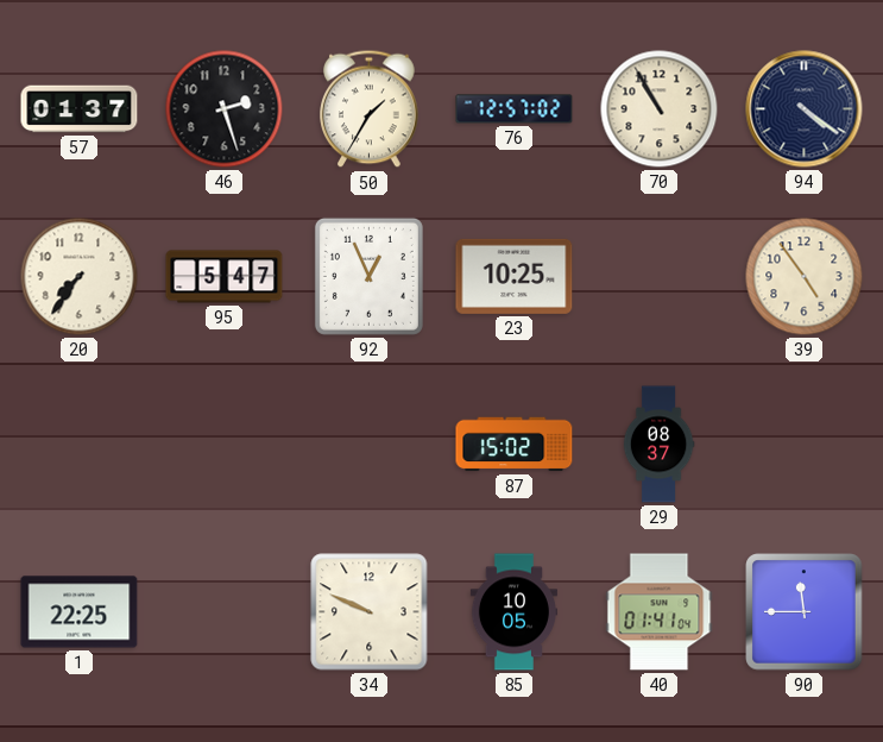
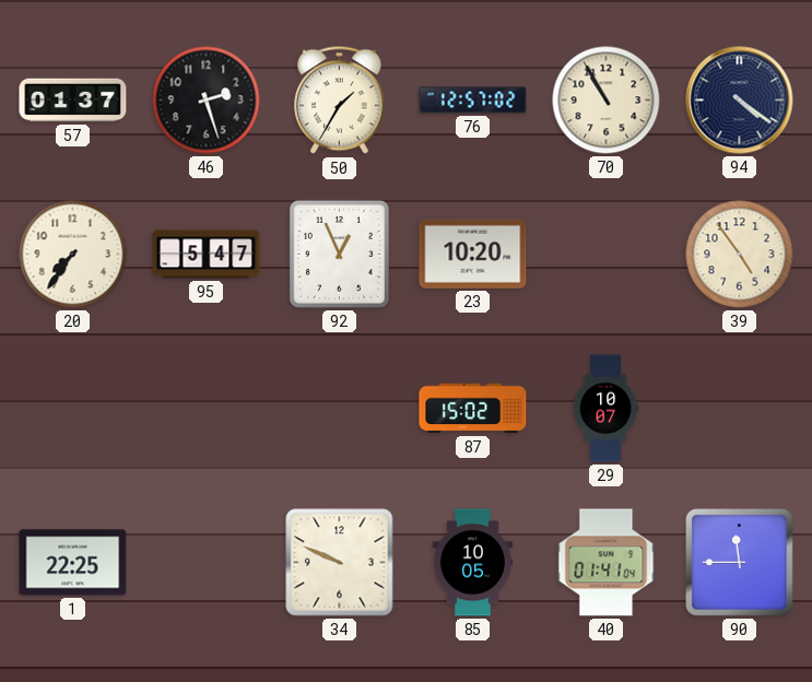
23: 10:25 -> 10:20
29: 08:37 -> 10:07
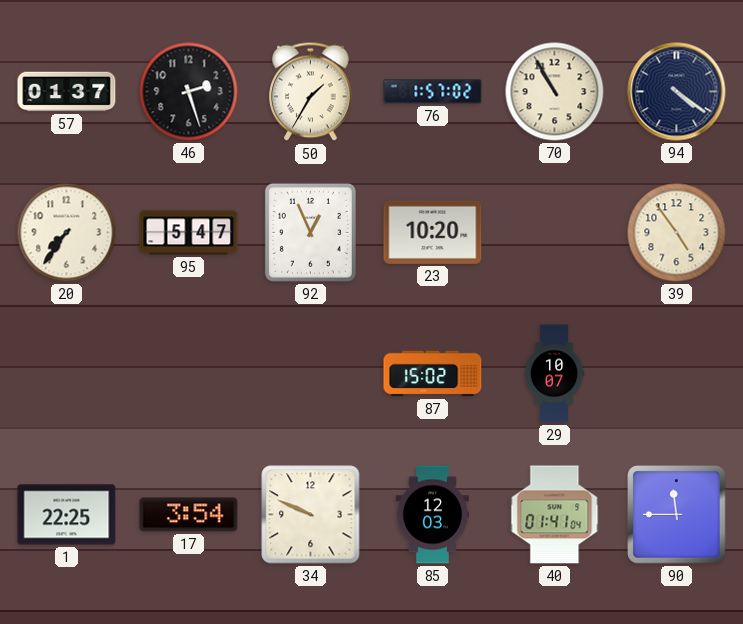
76: 12:57 -> 1:57
17: none -> 3:54
85: 10:05 -> 12:03
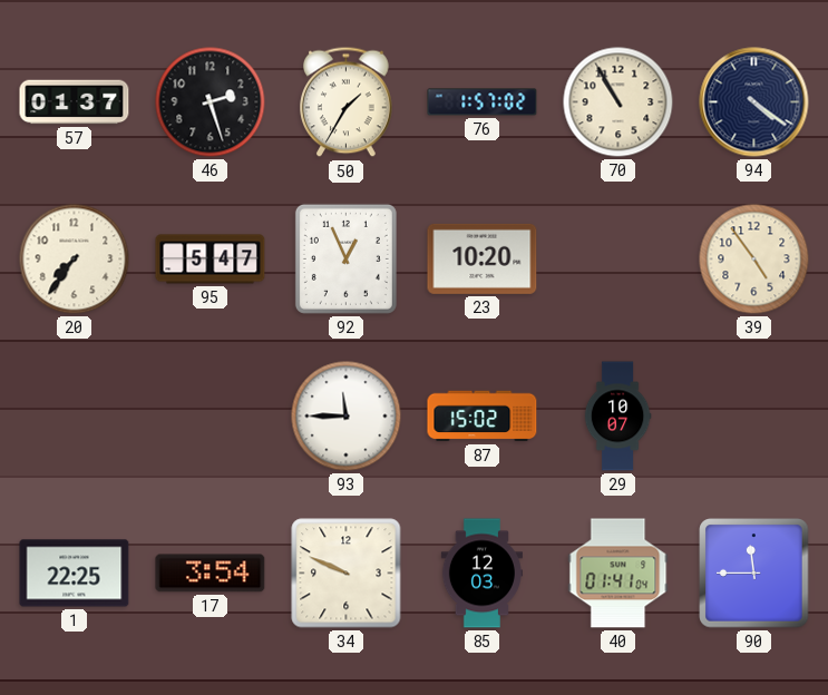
93: none -> 11:45
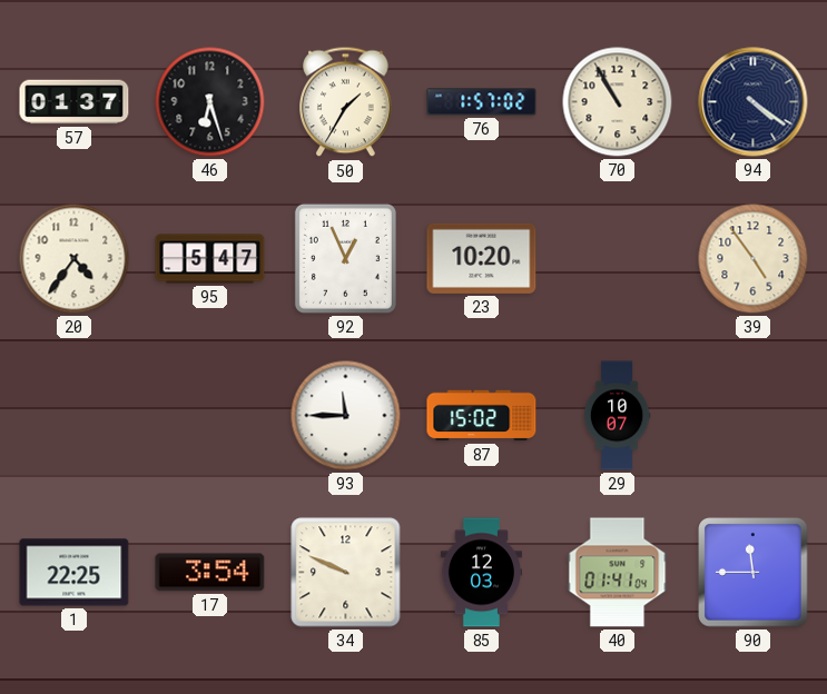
46: 2:27 -> 6:27
20: 7:36 -> 4:36
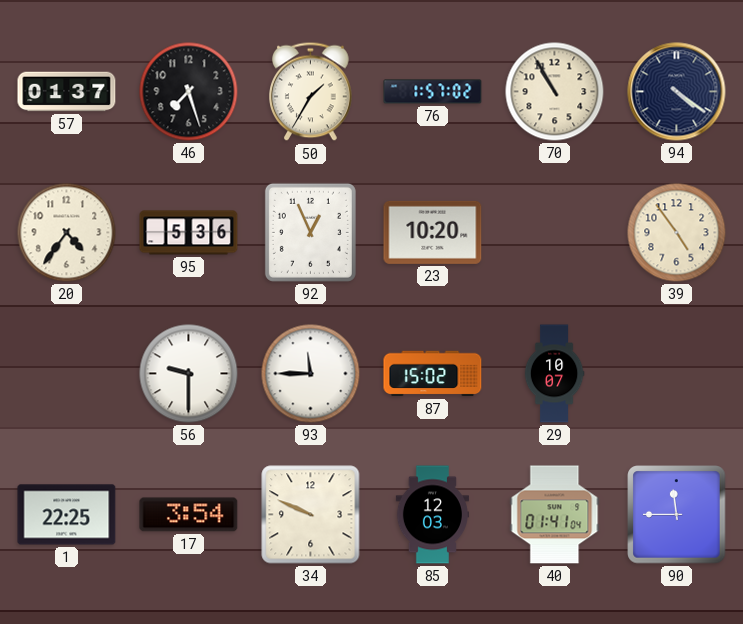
46: 6:27 -> 7:27
95: 5:47 -> 5:36
56: none -> 9:30
